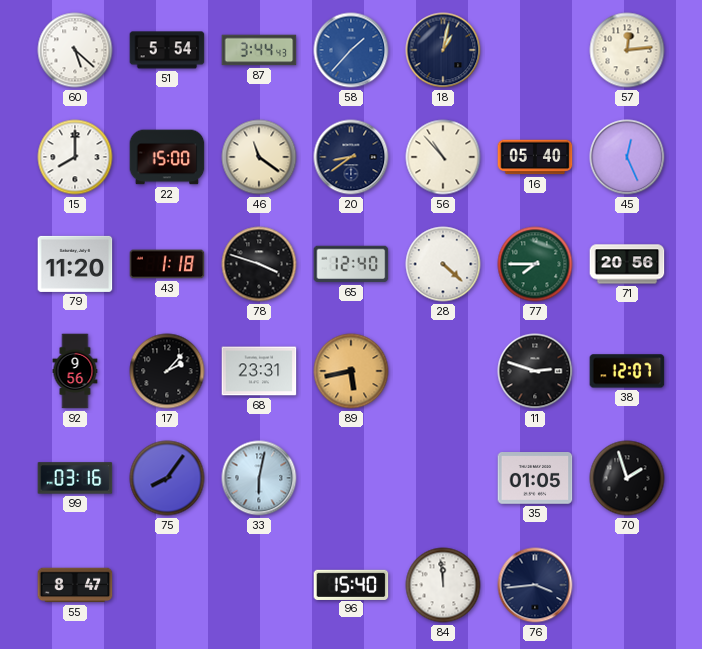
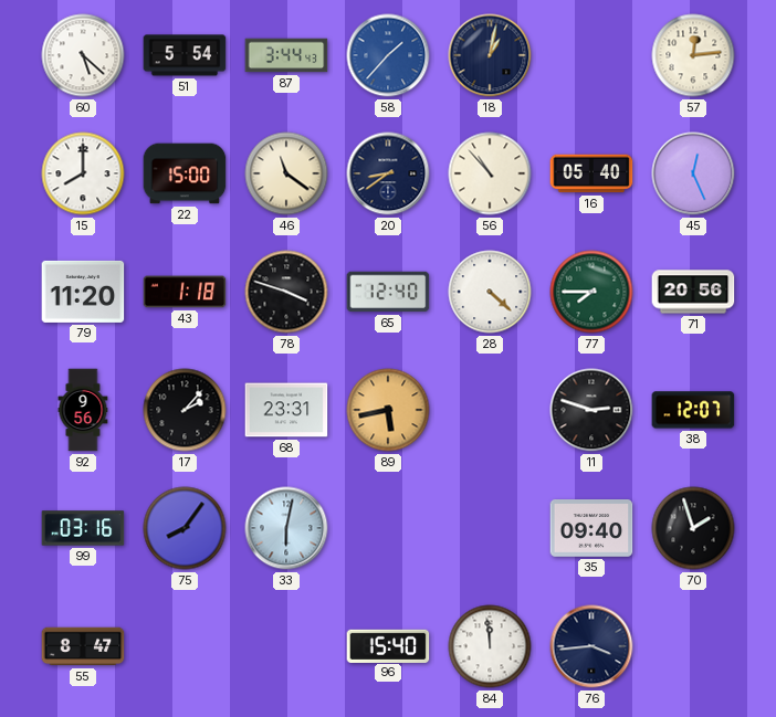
35: 01:05 -> 09:40
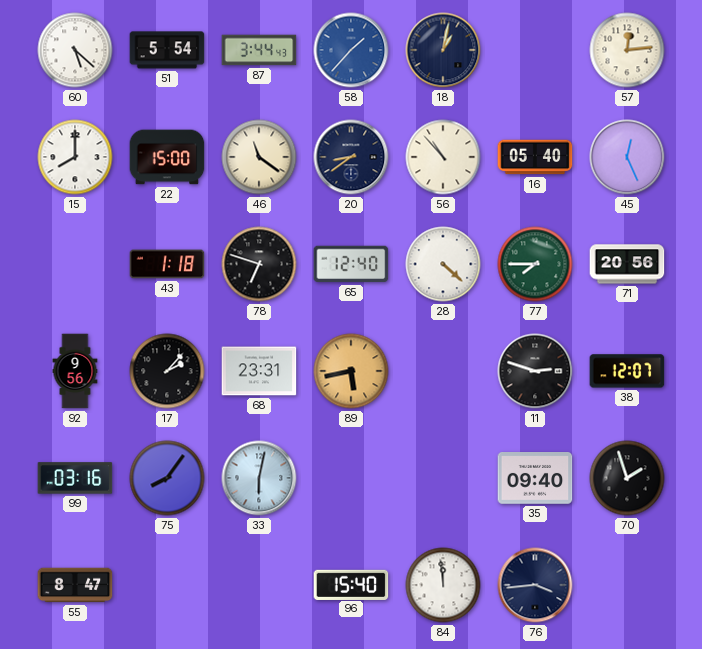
79: 11:20 -> none
78: 3:48 -> 6:48
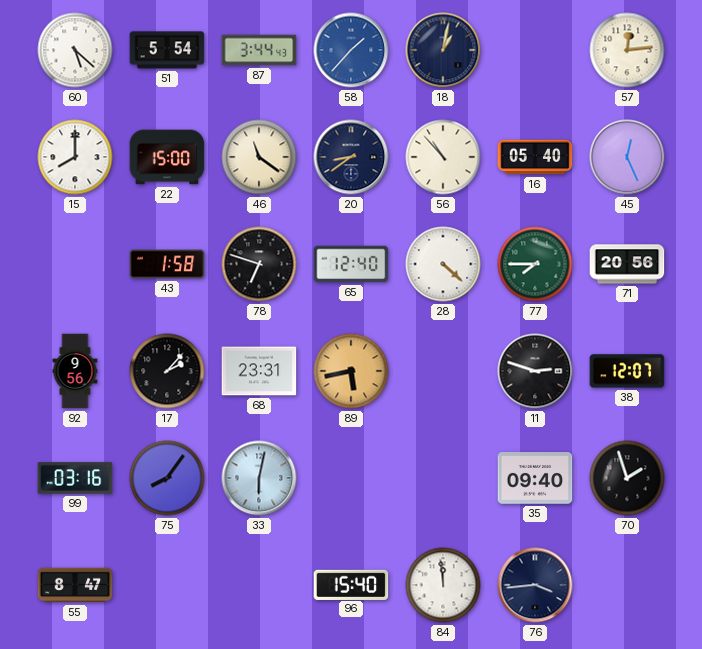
43: 1:18 -> 1:58
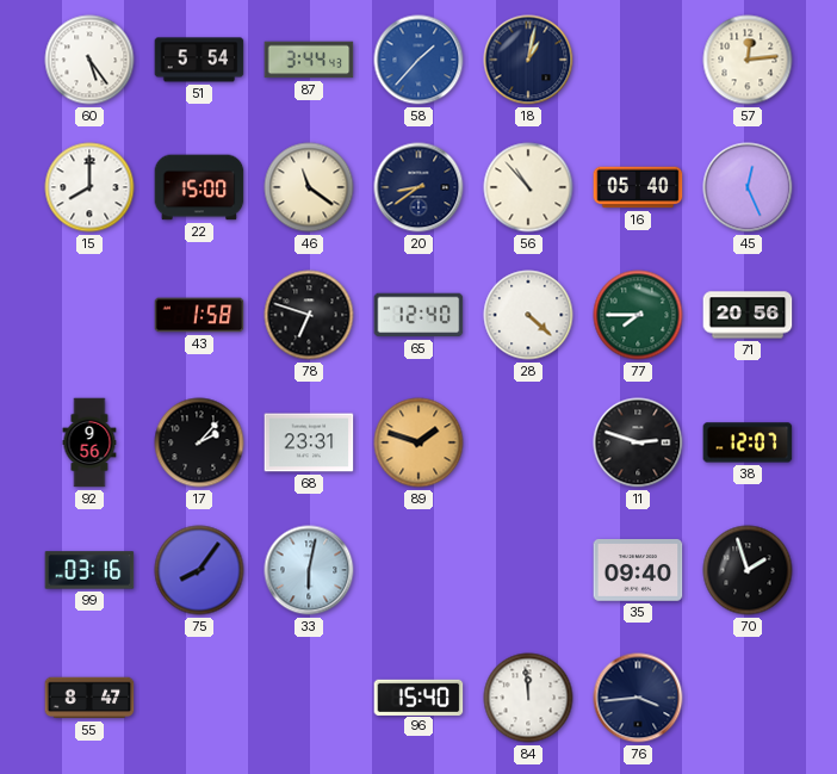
60: 5:22 -> 5:24
89: 5:43 -> 1:48
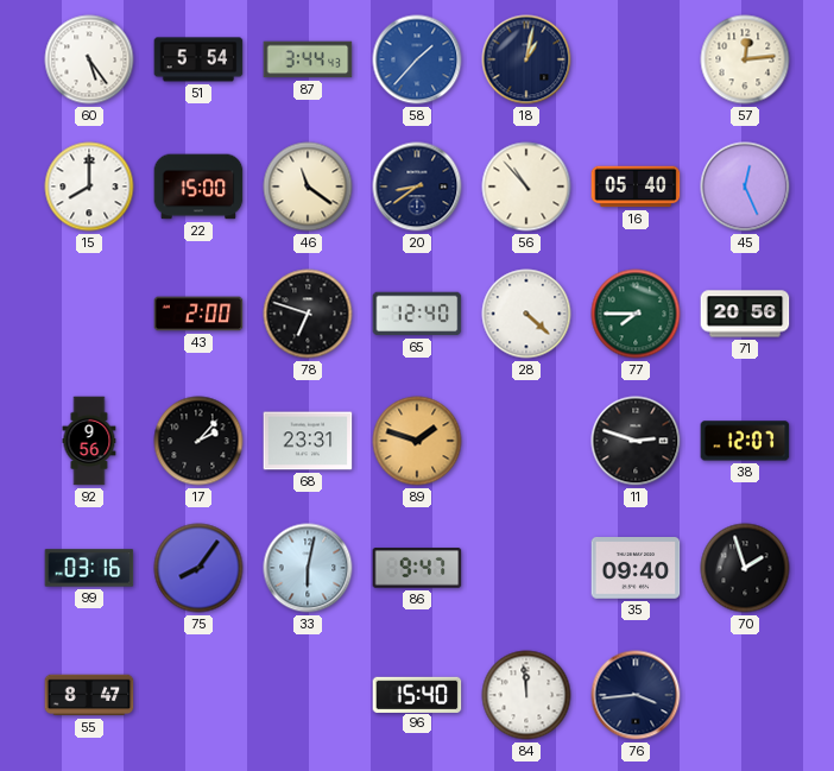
43: 1:58 -> 2:00
86: none -> 9:47
